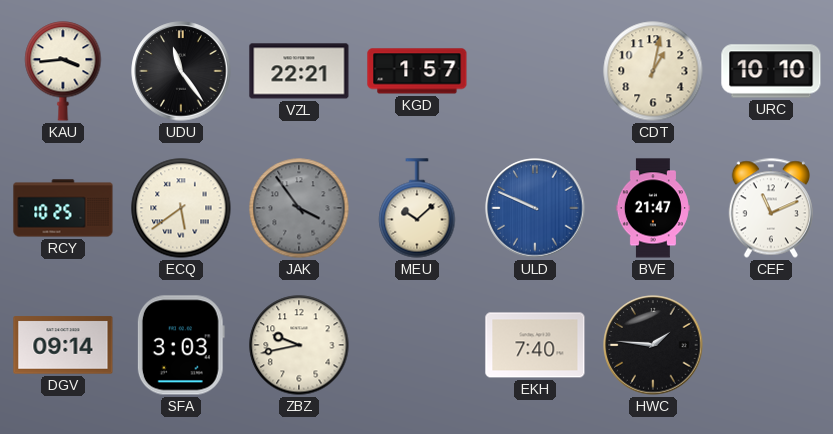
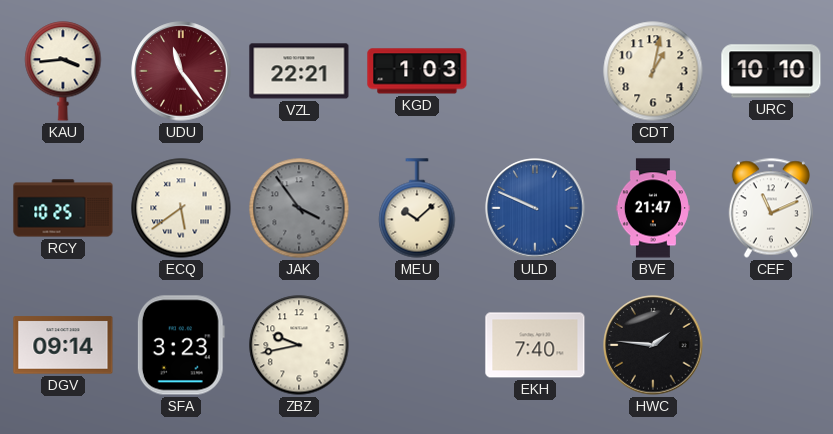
UDU dial: black -> burgundy
KGD: 1:57 -> 1:03
SFA: 3:03 -> 3:23
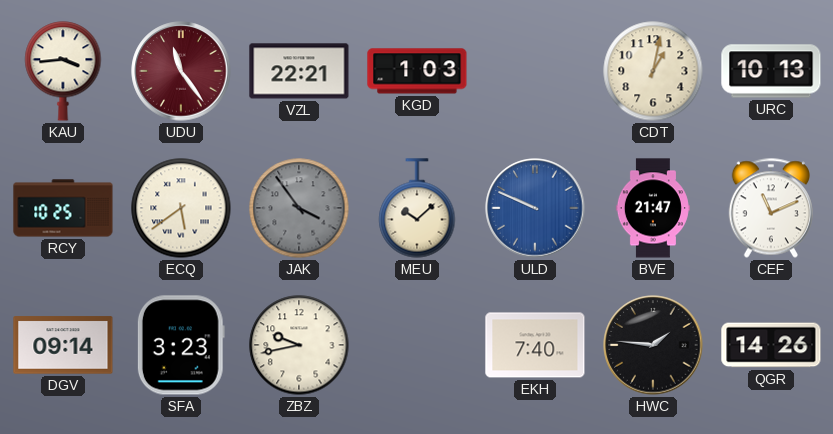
URC: 10:10 -> 10:13
QGR: none -> 14:26
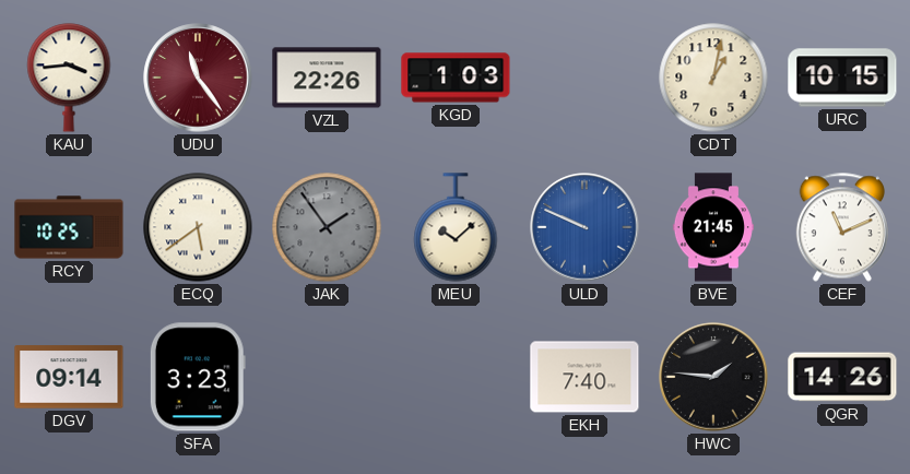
VZL: 22:21 -> 22:26
URC: 10:13 -> 10:15
JAK: 3:54 -> 1:54
BVE: 21:47 -> 21:45
ZBZ: 9:43 -> none
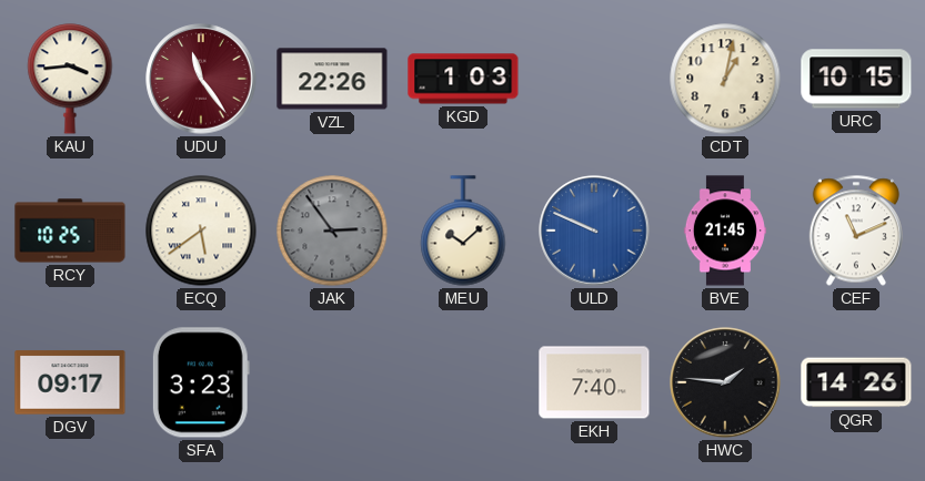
JAK: 1:54 -> 2:54
DGV: 09:14 -> 09:17
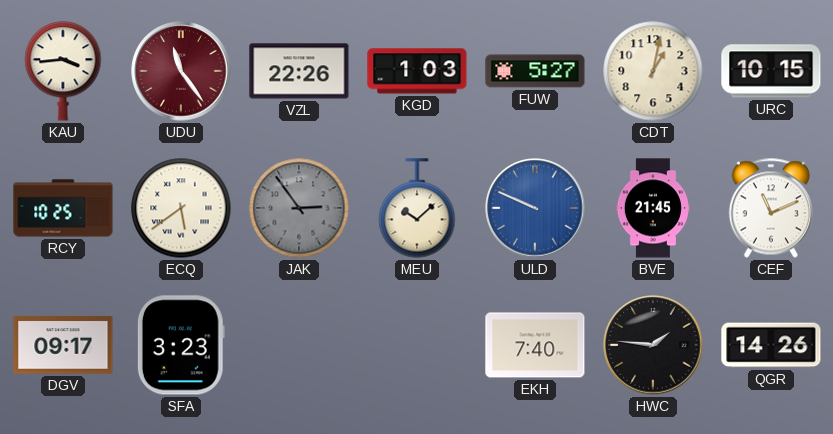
FUW: none -> 5:27
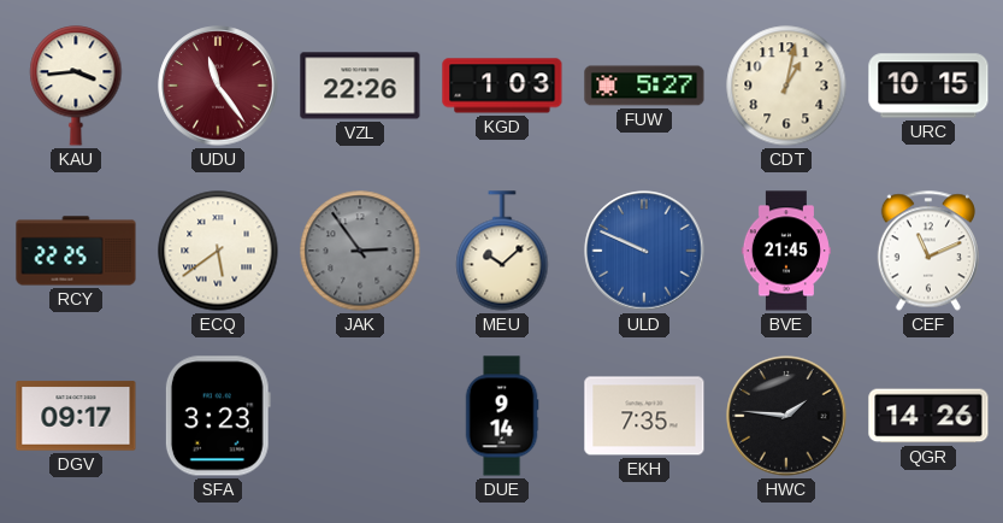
RCY: 10:25 -> 22:25
DUE: none -> 9:14
EKH: 7:40 -> 7:35
